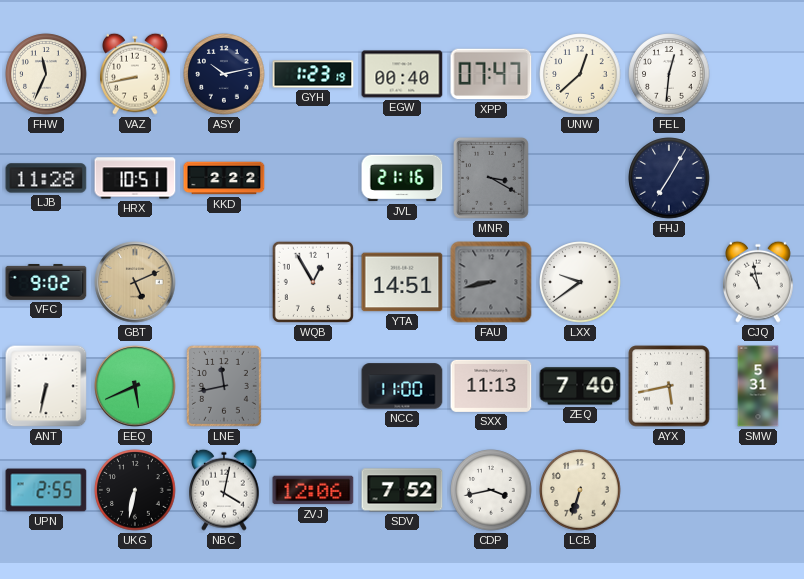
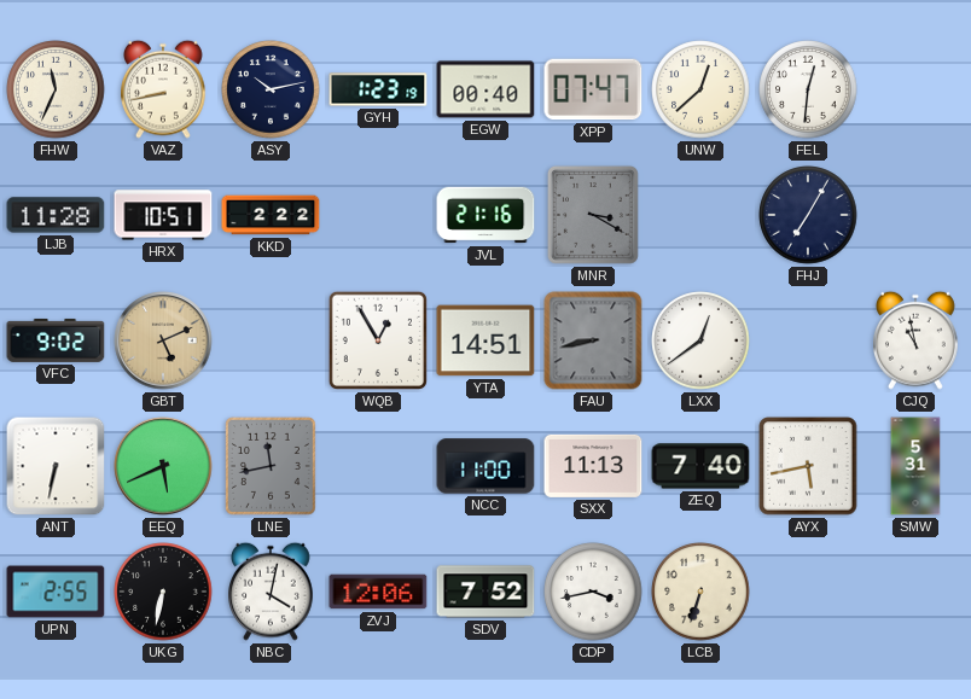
LXX: 9:39 -> 12:39
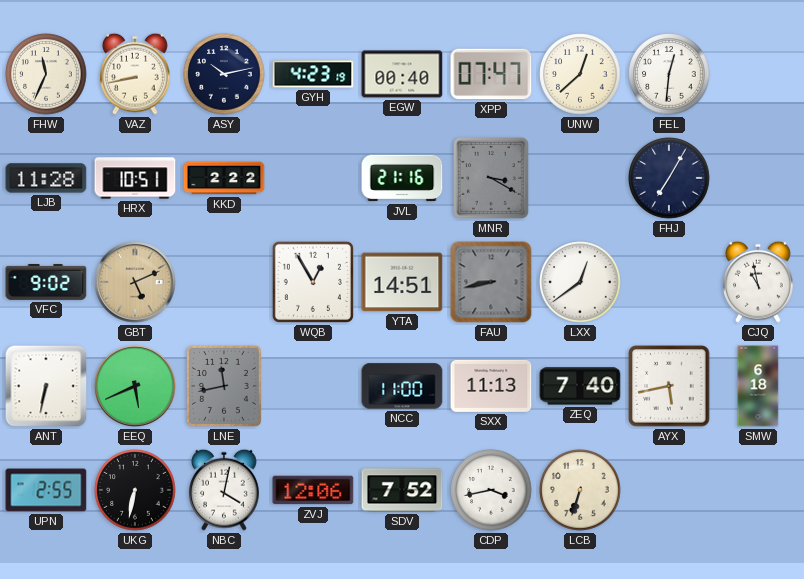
GYH: 1:23 -> 4:23
SMW: 5:31 -> 6:18
